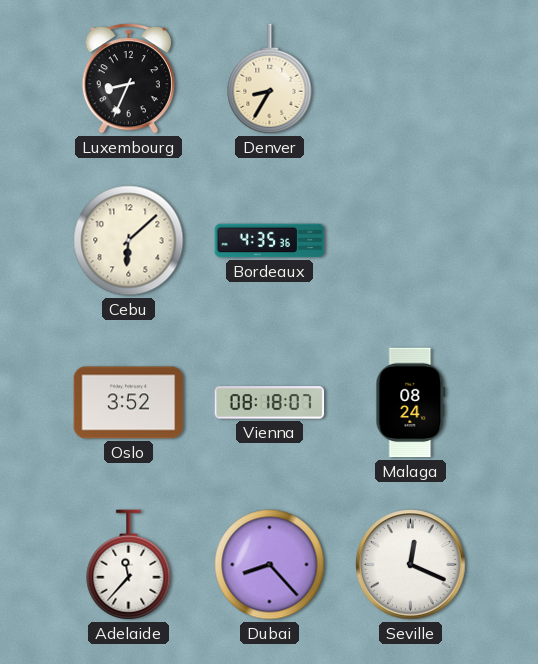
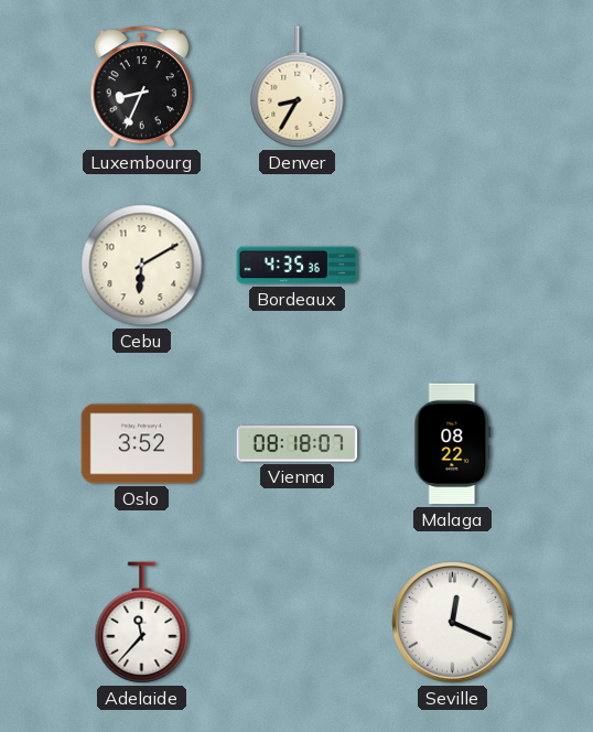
Cebu: 6:08 -> 6:10
Malaga: 08:24 -> 08:22
Dubai: 8:23 -> none
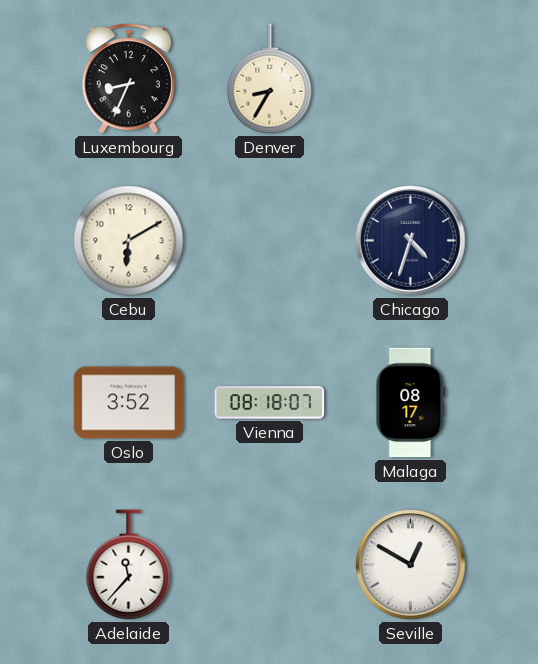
Bordeaux: 4:35 -> none
Chicago: none -> 4:33
Malaga: 08:22 -> 08:17
Seville: 12:19 -> 12:50
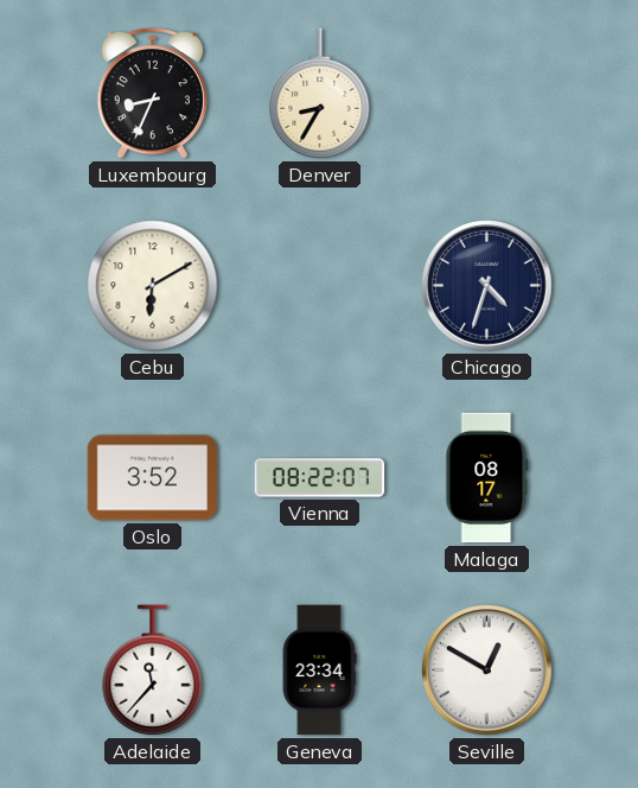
Vienna: 08:18 -> 08:22
Geneva: none -> 23:34
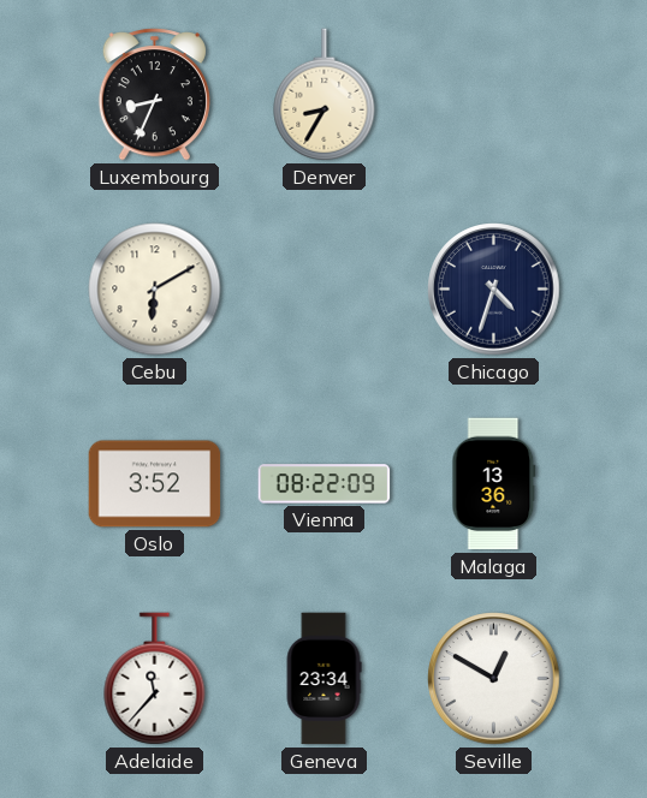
Vienna: 08:22:07 -> 08:22:09
Malaga: 08:17 -> 13:36
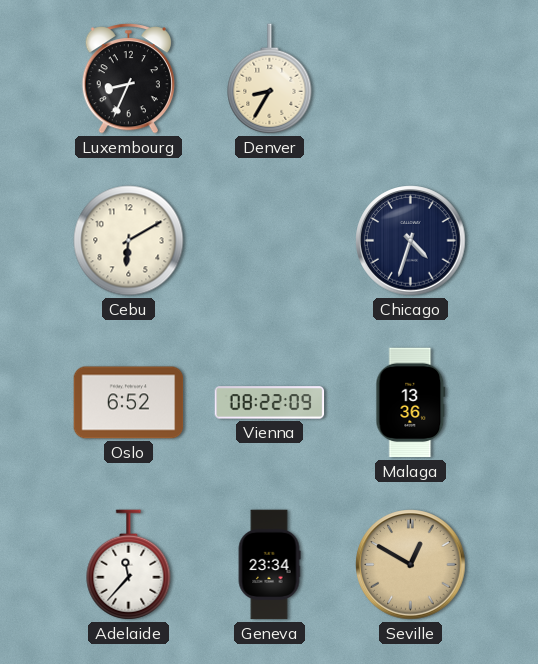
Oslo: 3:52 -> 6:52
Seville dial: white -> champagne
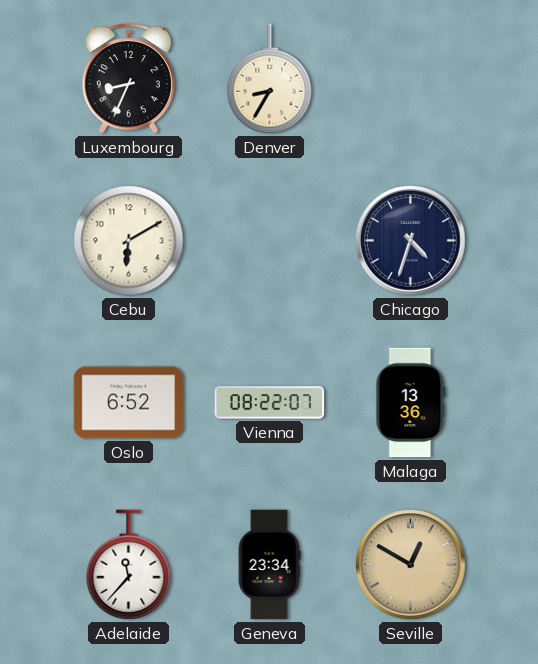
Vienna: 08:22:09 -> 08:22:07
